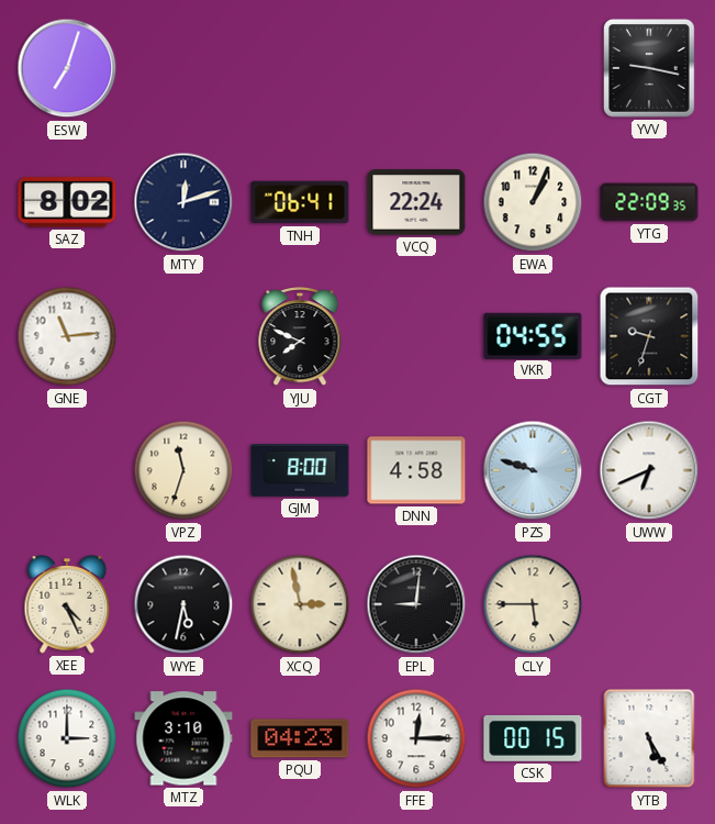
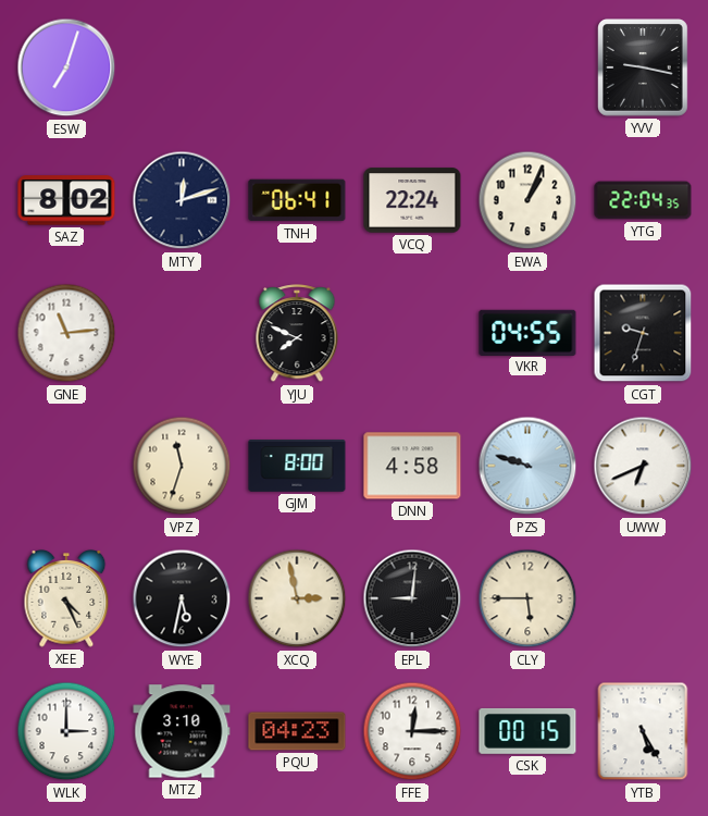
YTG: 22:09 -> 22:04
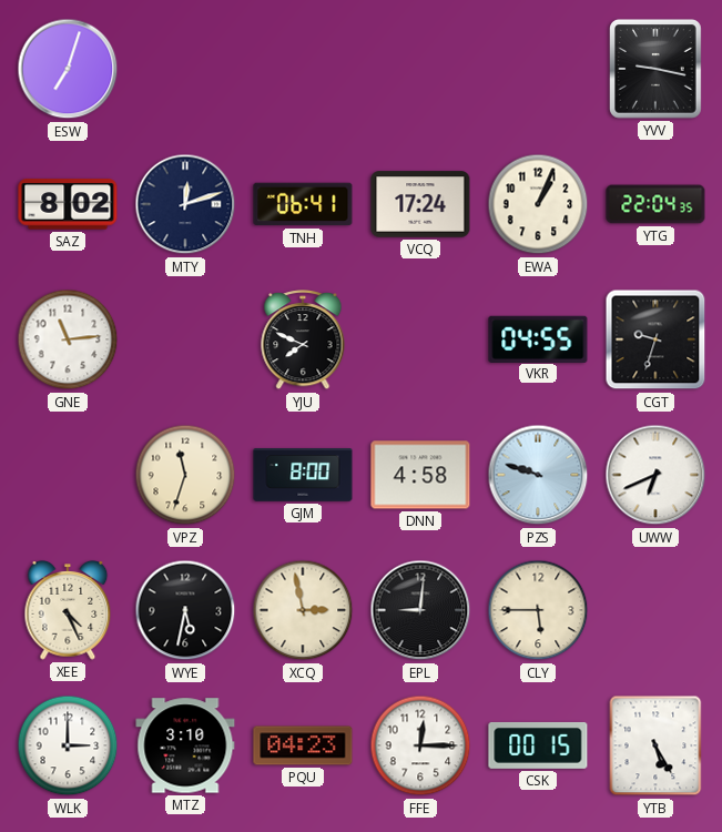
VCQ: 22:24 -> 17:24
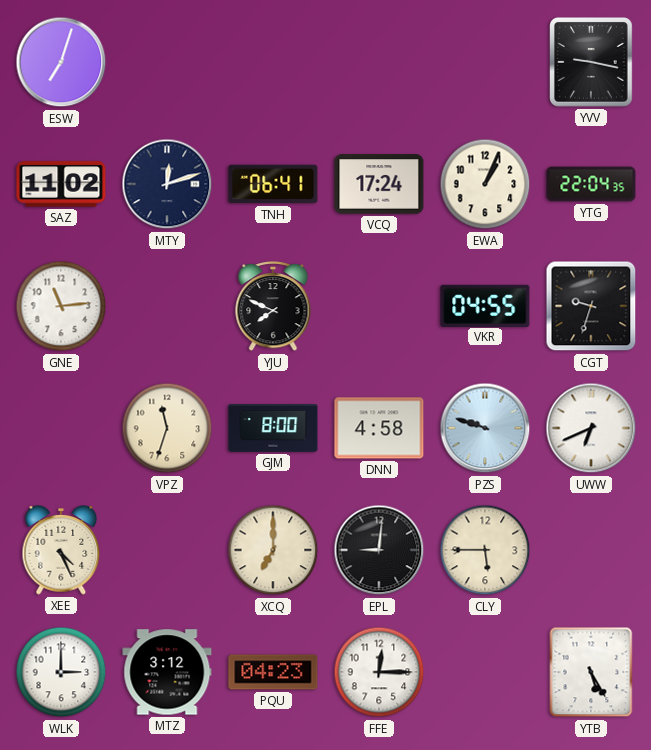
SAZ: 8:02 -> 11:02
WYE: 5:32 -> none
XCQ: 2:58 -> 7:00
MTZ: 3:10 -> 3:12
CSK: 00:15 -> none
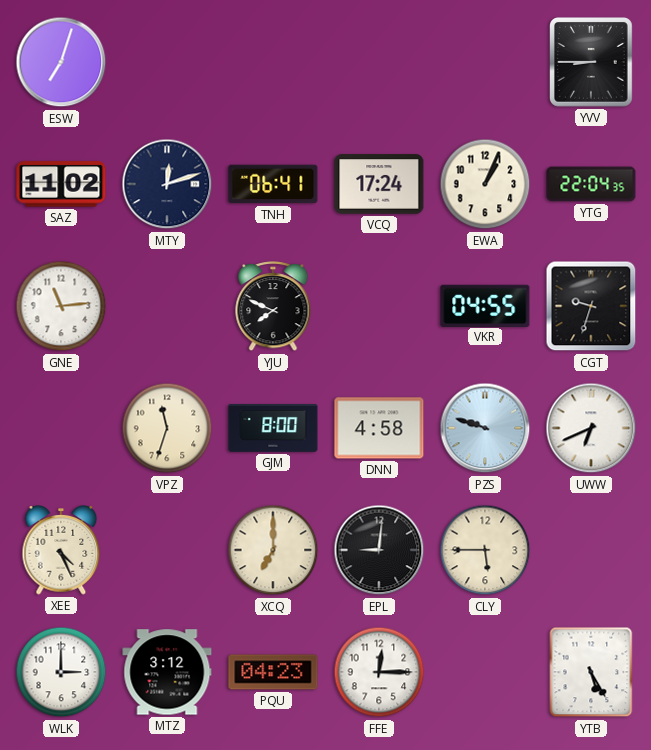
YVV: 9:17 -> 8:45
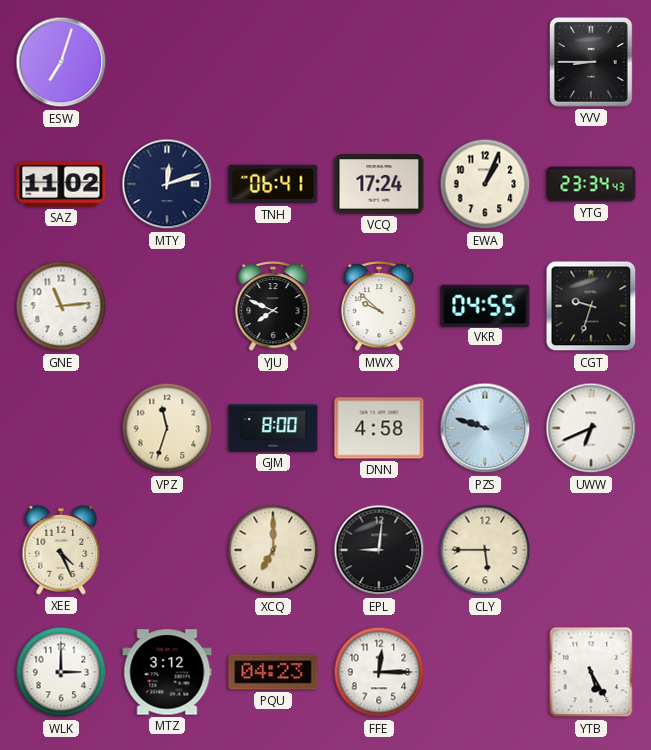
YTG: 22:04 -> 23:34
MWX: none -> 9:52
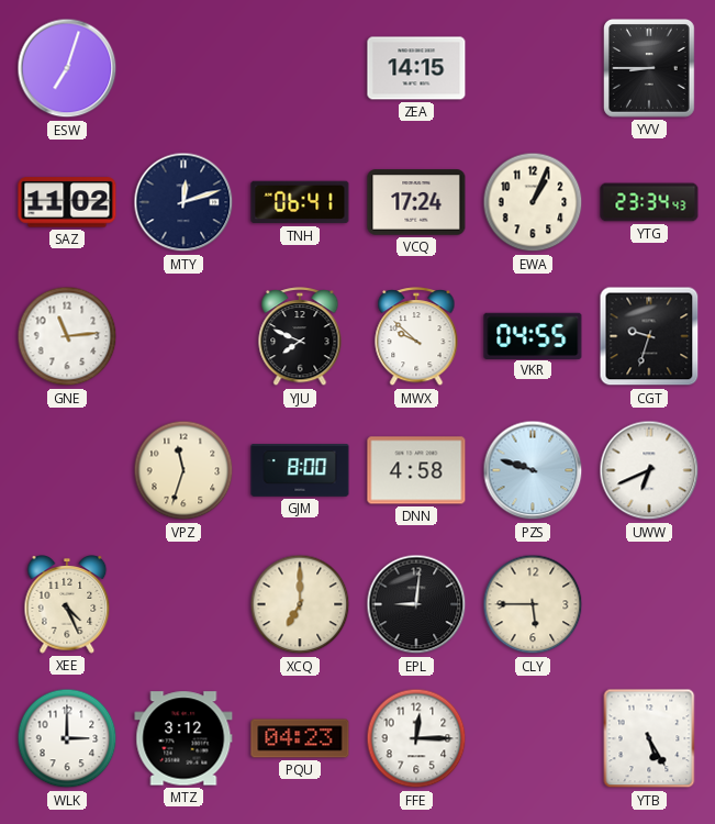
ZEA: none -> 14:15
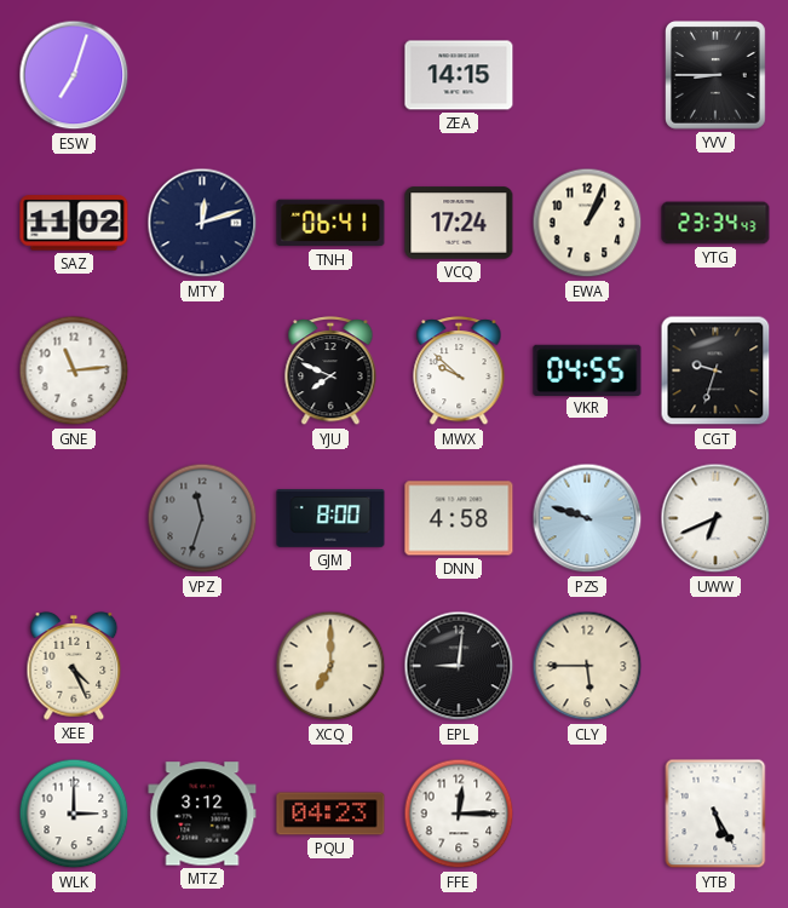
VPZ dial: cream -> grey
